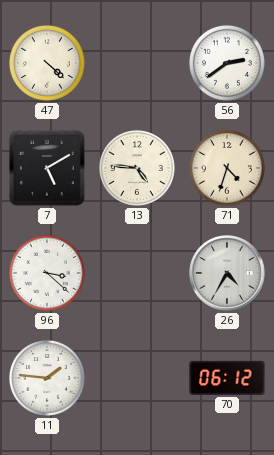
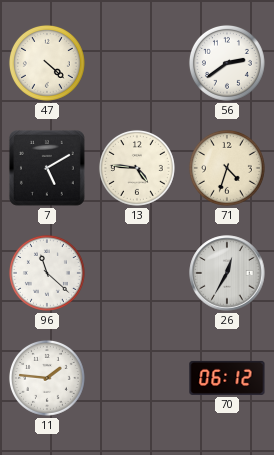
96: 3:22 -> 11:22
26: 4:35 -> 12:35
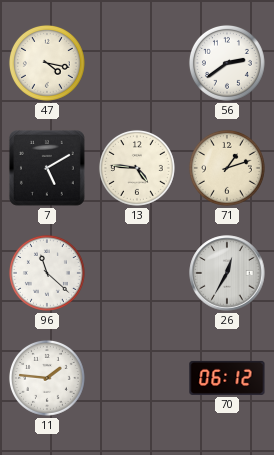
47: 4:22 -> 4:17
71: 4:33 -> 1:12
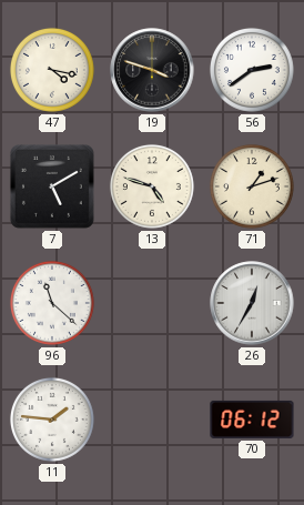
19: none -> 3:48
13: 4:46 -> 4:48
